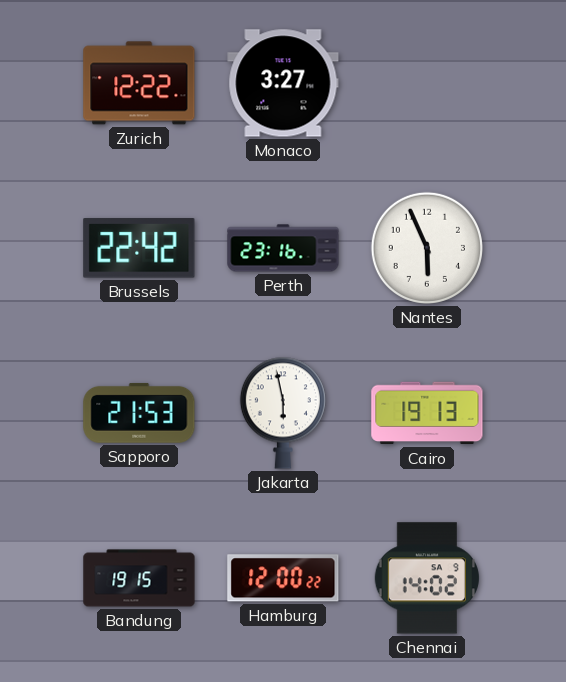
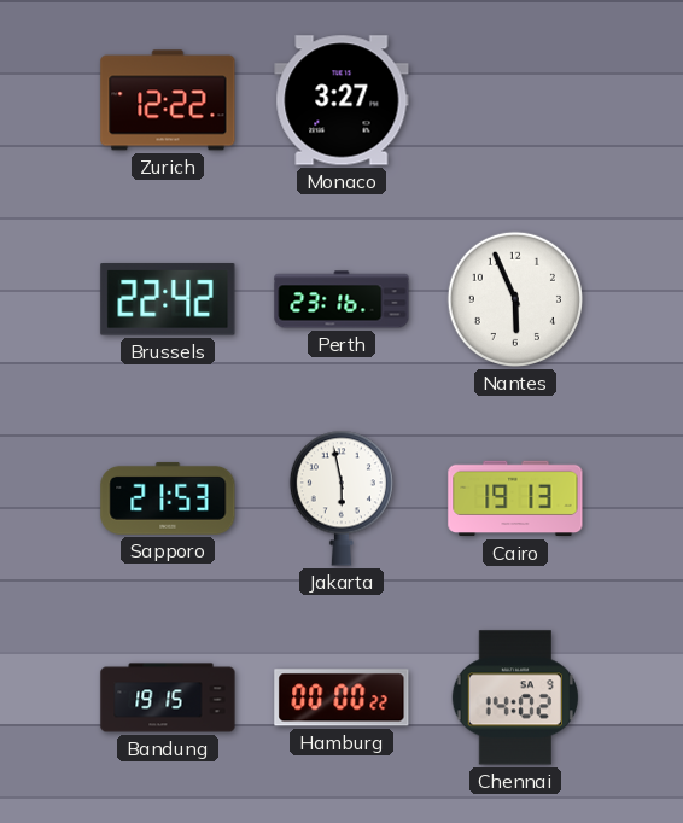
Hamburg: 12:00 -> 00:00
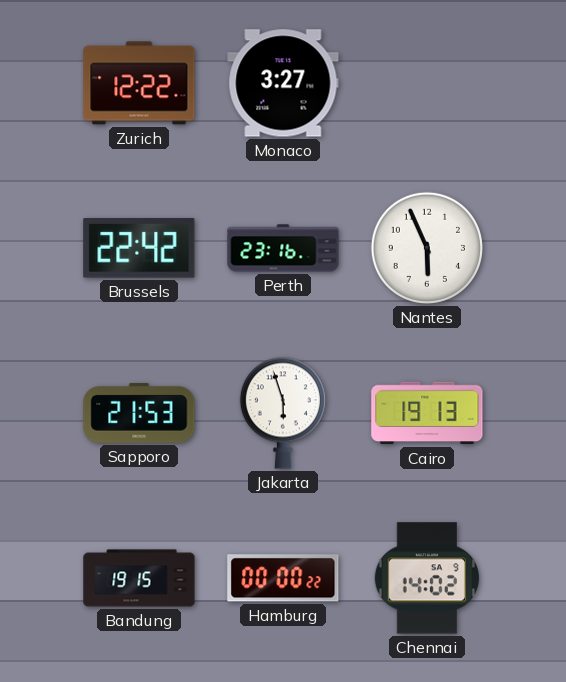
Jakarta: 5:58 -> 5:57
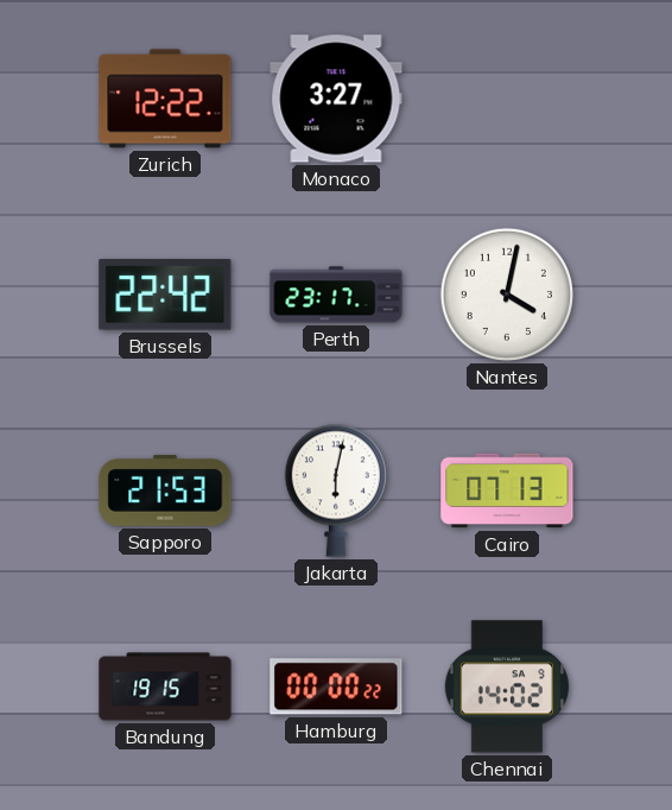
Perth: 23:16 -> 23:17
Nantes: 5:56 -> 4:02
Jakarta: 5:57 -> 6:02
Cairo: 19:13 -> 07:13
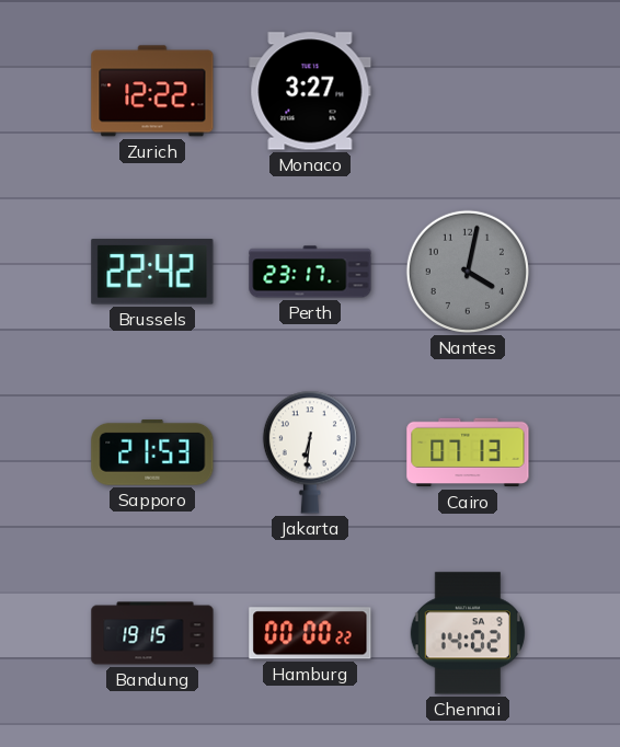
Nantes dial: white -> grey
Jakarta: 6:02 -> 6:31
